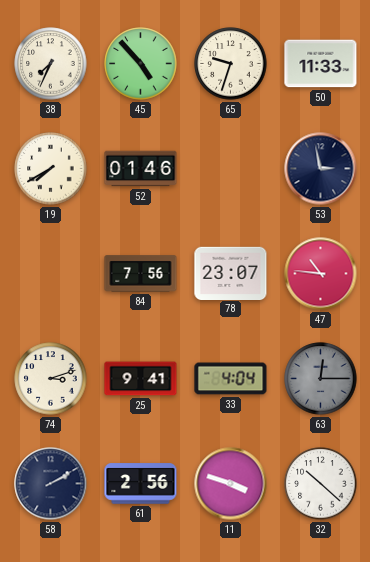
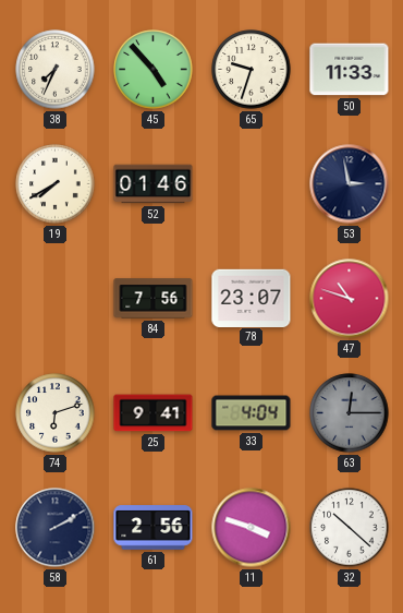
47: 10:46 -> 10:48
74: 3:12 -> 6:12
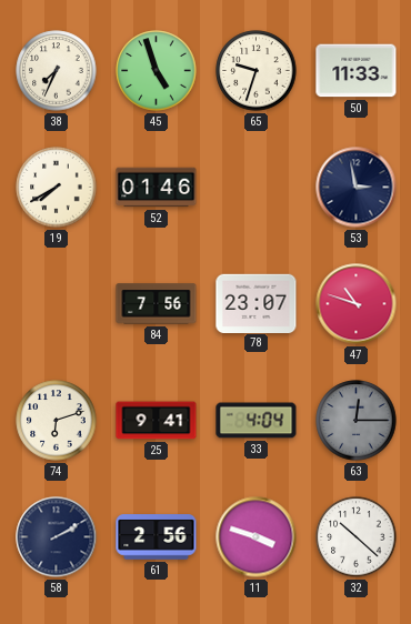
45: 4:53 -> 4:57
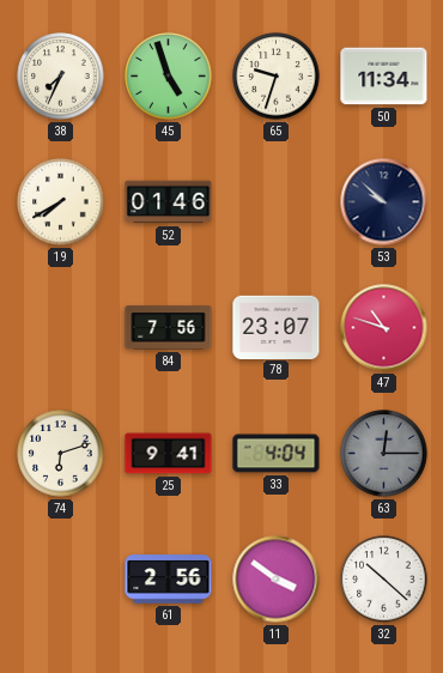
50: 11:33 -> 11:34
53: 2:58 -> 9:52
58: 2:10 -> none
11: 3:48 -> 3:51
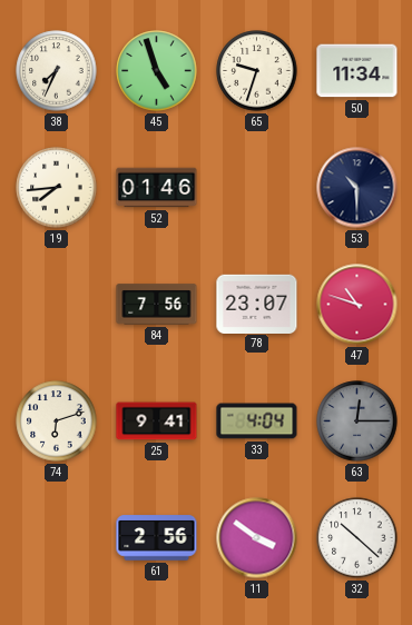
19: 7:40 -> 7:44
53: 9:52 -> 10:30
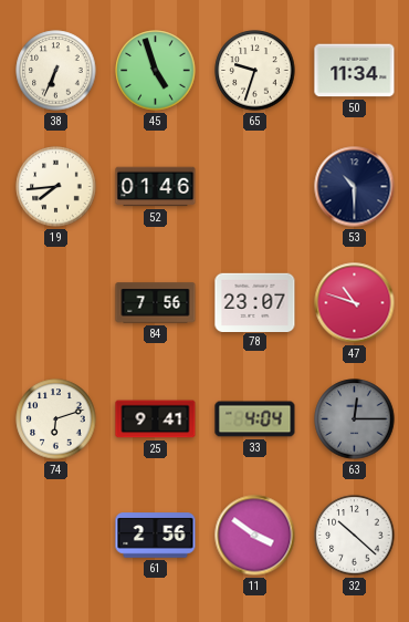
38: 7:34 -> 6:34
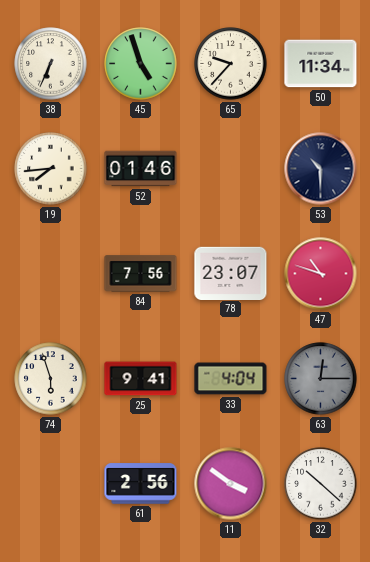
65: 9:33 -> 9:37
74: 6:12 -> 5:57
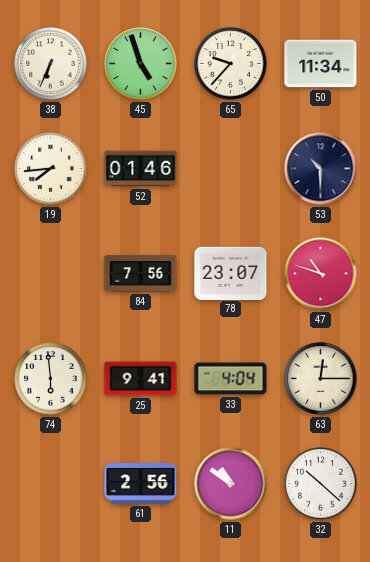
74: 5:57 -> 5:59
63 dial: grey -> cream
11: 3:51 -> 10:51
